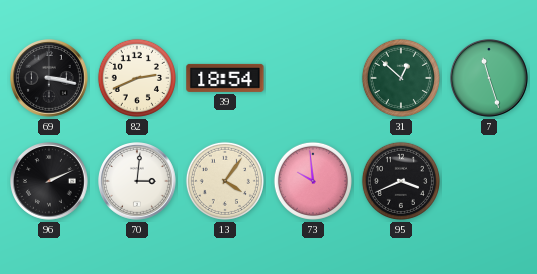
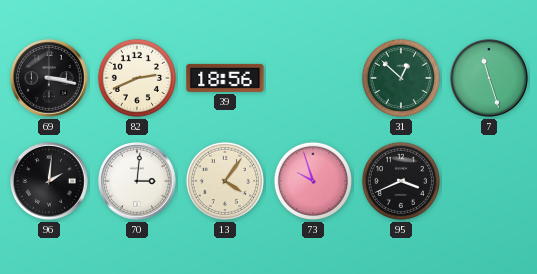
39: 18:54 -> 18:56
96: 2:11 -> 2:01
73: 9:59 -> 9:57
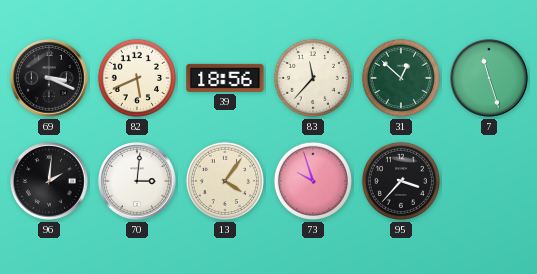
69: 3:17 -> 3:19
82: 2:41 -> 5:41
83: none -> 11:37
95: 3:41 -> 3:37
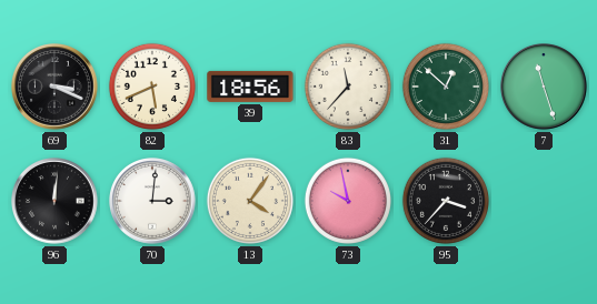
96: 2:01 -> 12:01
73: 9:57 -> 9:58
